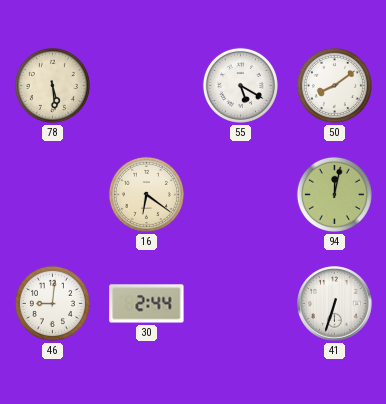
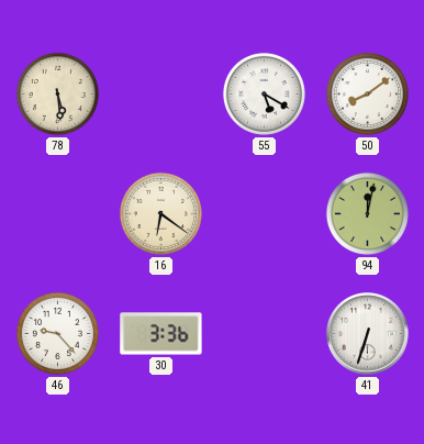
46: 9:01 -> 9:23
30: 2:44 -> 3:36
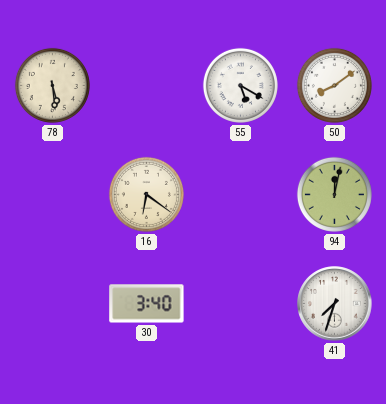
46: 9:23 -> none
30: 3:36 -> 3:40
41: 6:33 -> 7:33
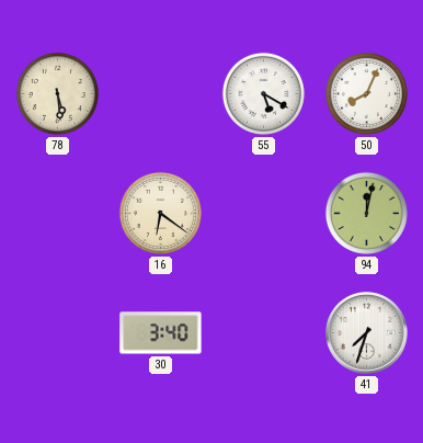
50: 8:09 -> 8:04
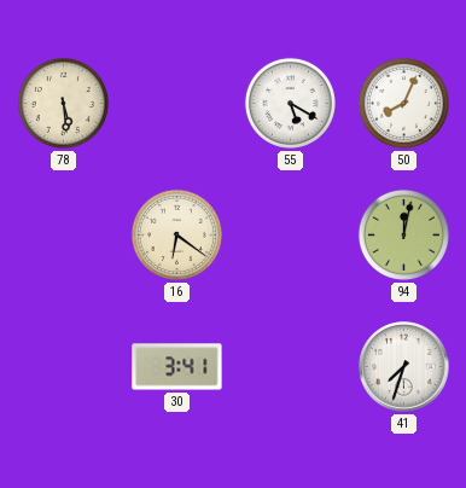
30: 3:40 -> 3:41
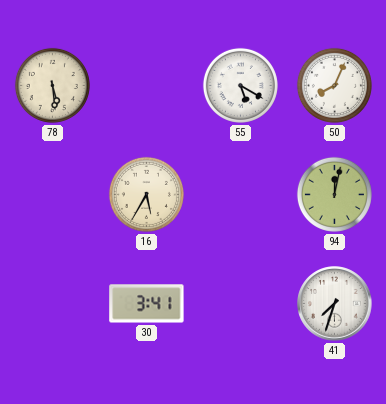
16: 6:21 -> 5:35
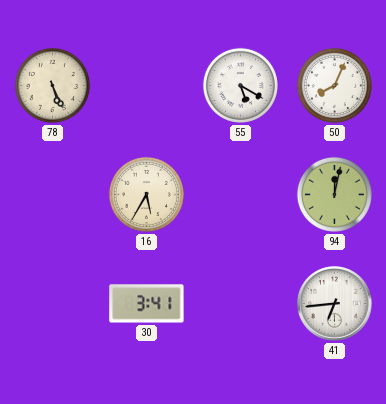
78: 5:29 -> 5:26
41: 7:33 -> 6:44
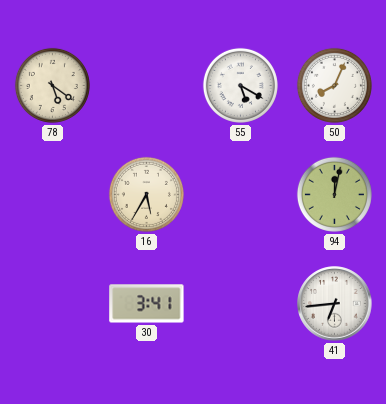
78: 5:26 -> 5:21
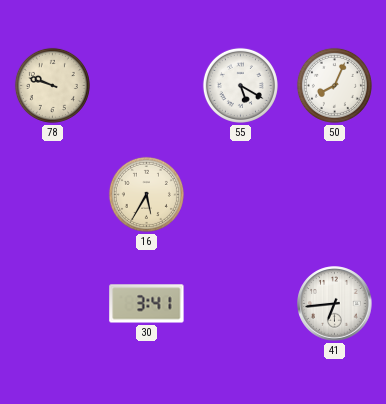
78: 5:21 -> 9:48
94: 12:02 -> none
